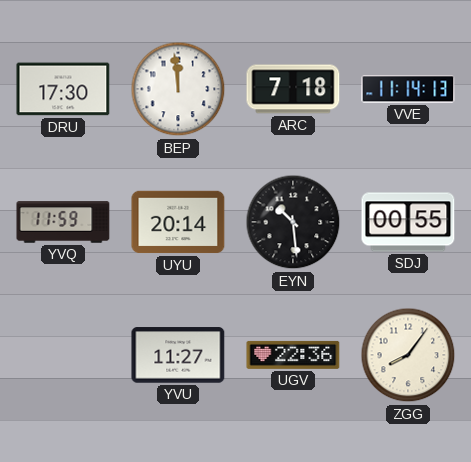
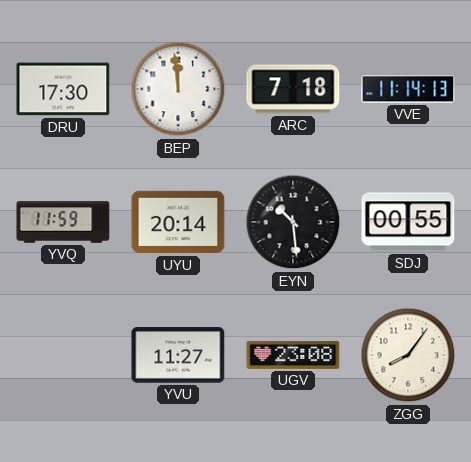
UGV: 22:36 -> 23:08
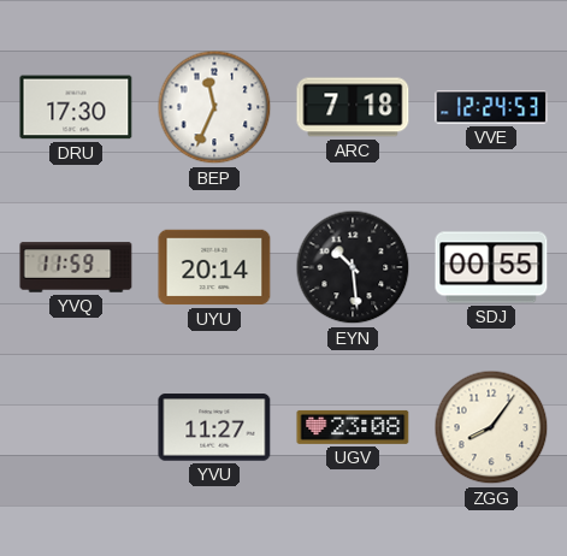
BEP: 11:59 -> 11:34
VVE: 11:14 -> 12:24
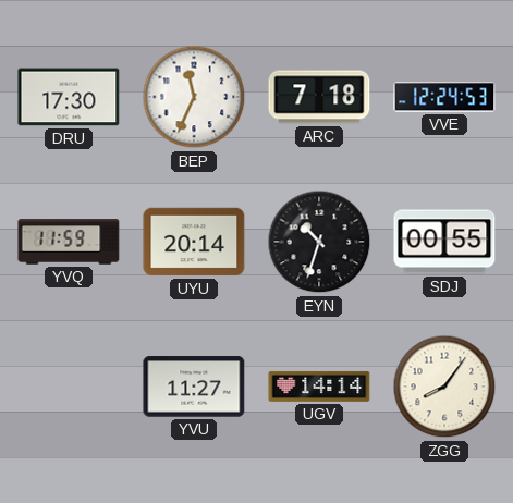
EYN: 10:29 -> 10:33
UGV: 23:08 -> 14:14
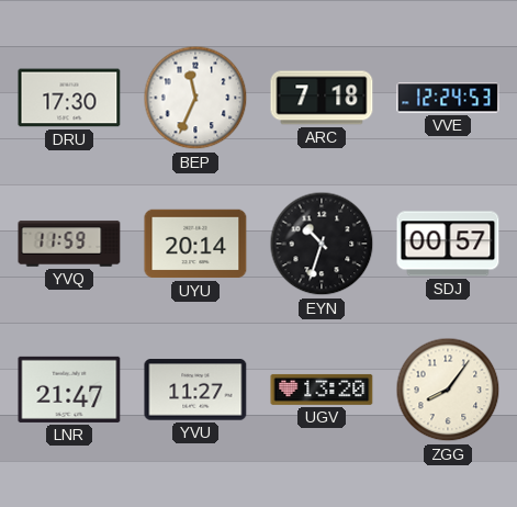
SDJ: 00:55 -> 00:57
LNR: none -> 21:47
UGV: 14:14 -> 13:20
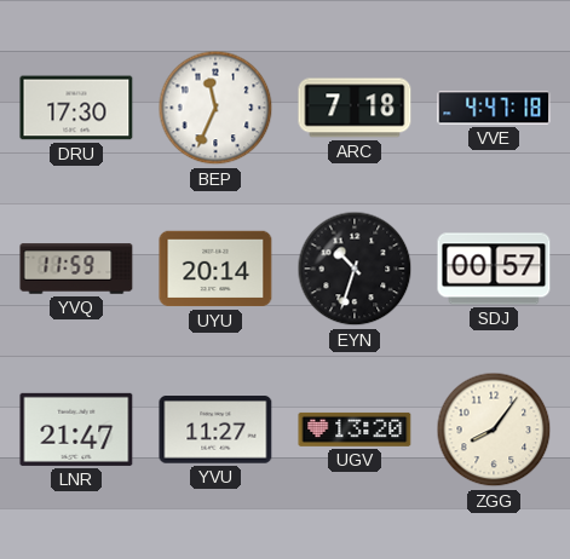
VVE: 12:24 -> 4:47
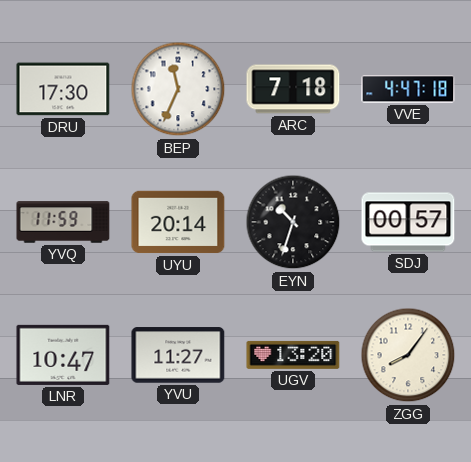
LNR: 21:47 -> 10:47
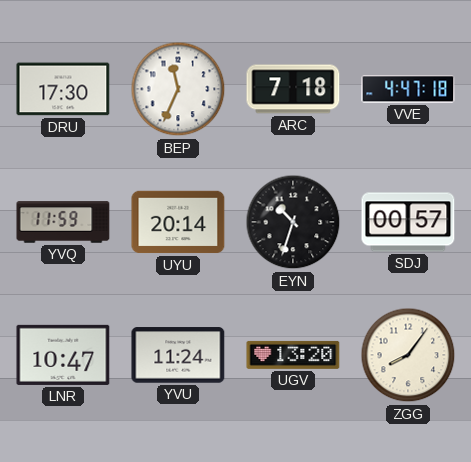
YVU: 11:27 -> 11:24
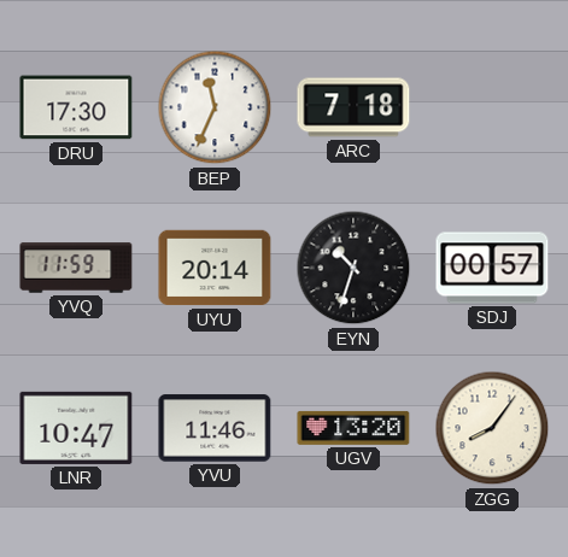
VVE: 4:47 -> none
YVU: 11:24 -> 11:46
